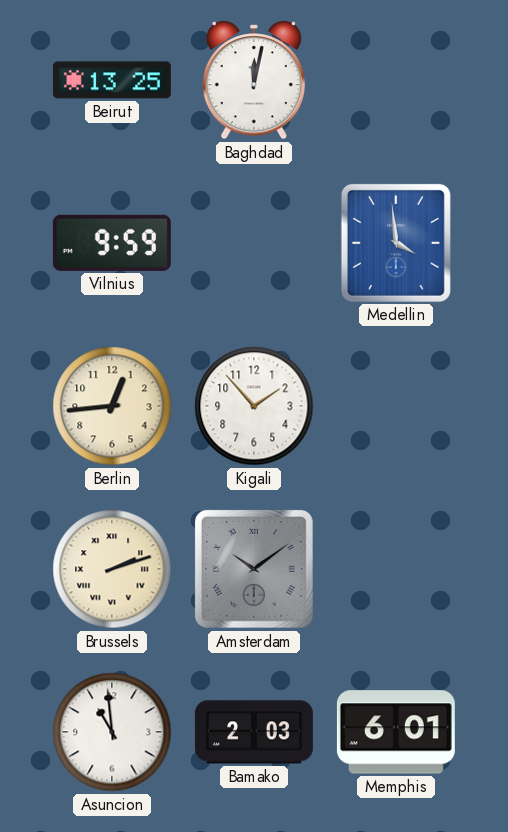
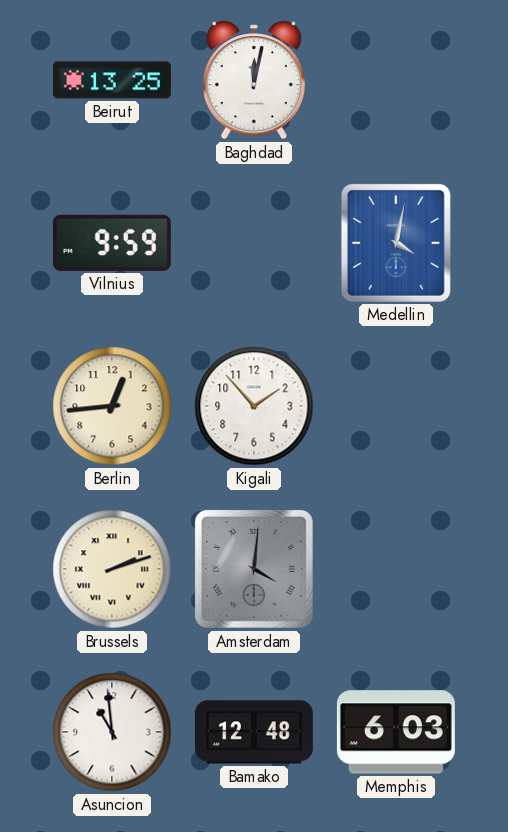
Medellin: 3:59 -> 4:02
Amsterdam: 10:09 -> 4:01
Bamako: 2:03 -> 12:48
Memphis: 6:01 -> 6:03
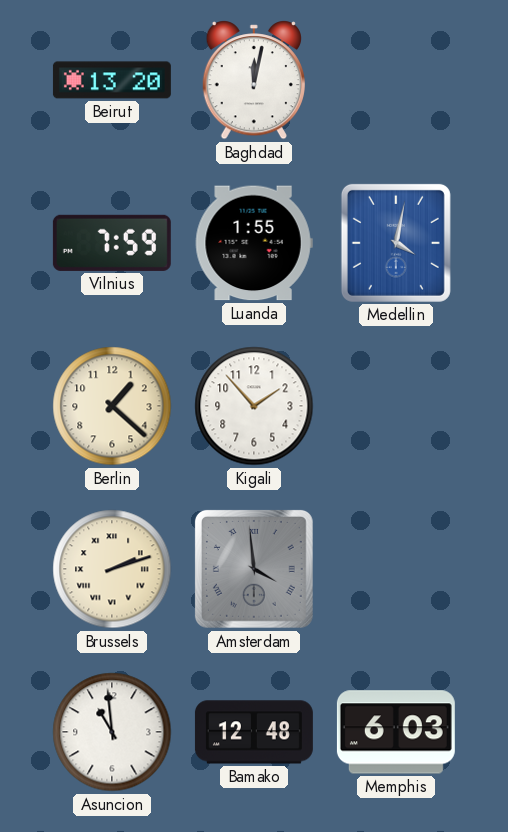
Beirut: 13:25 -> 13:20
Vilnius: 9:59 -> 7:59
Luanda: none -> 1:55
Berlin: 12:44 -> 1:22
Amsterdam: 4:01 -> 3:59
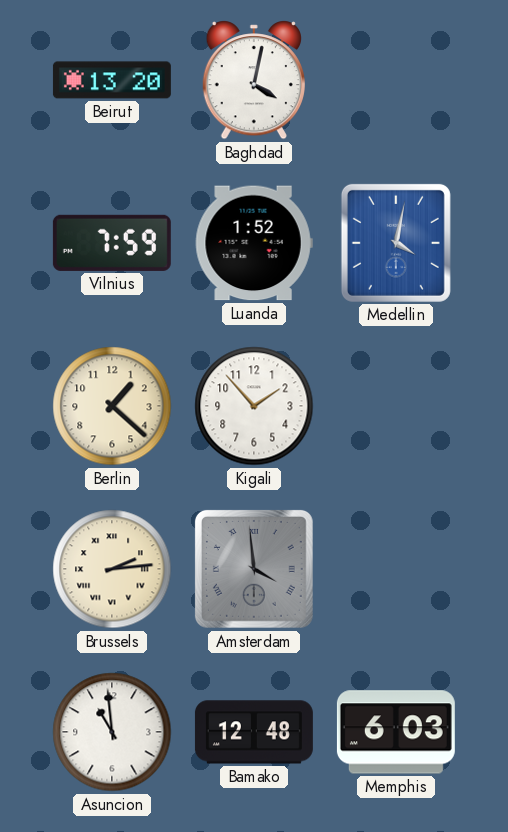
Baghdad: 12:02 -> 4:02
Luanda: 1:55 -> 1:52
Brussels: 2:12 -> 2:14
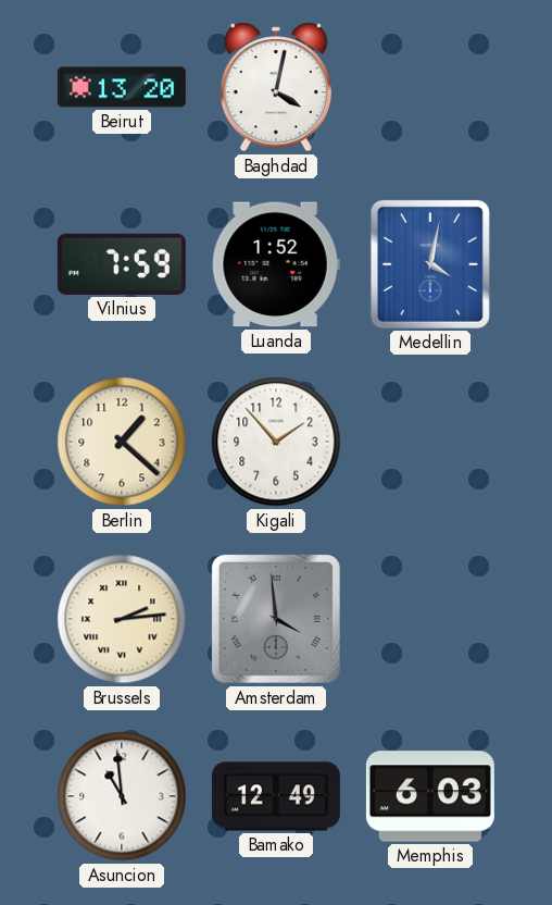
Bamako: 12:48 -> 12:49
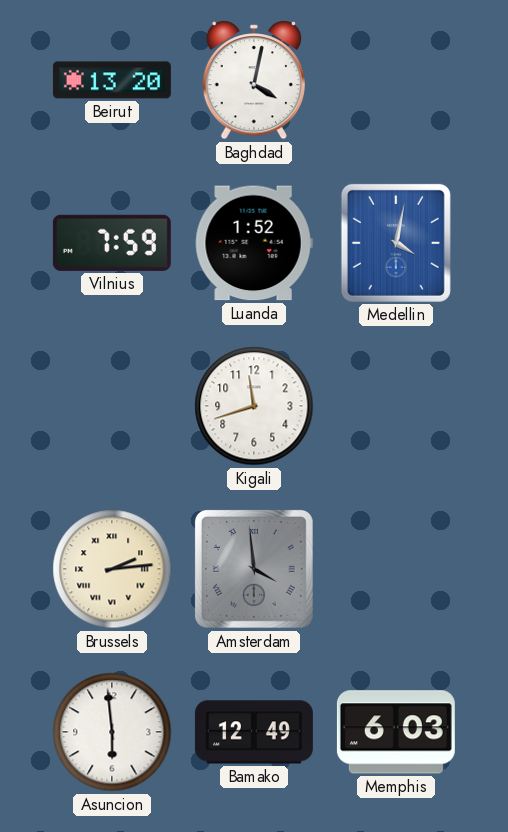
Berlin: 1:22 -> none
Kigali: 1:53 -> 11:42
Asuncion: 10:59 -> 5:59
